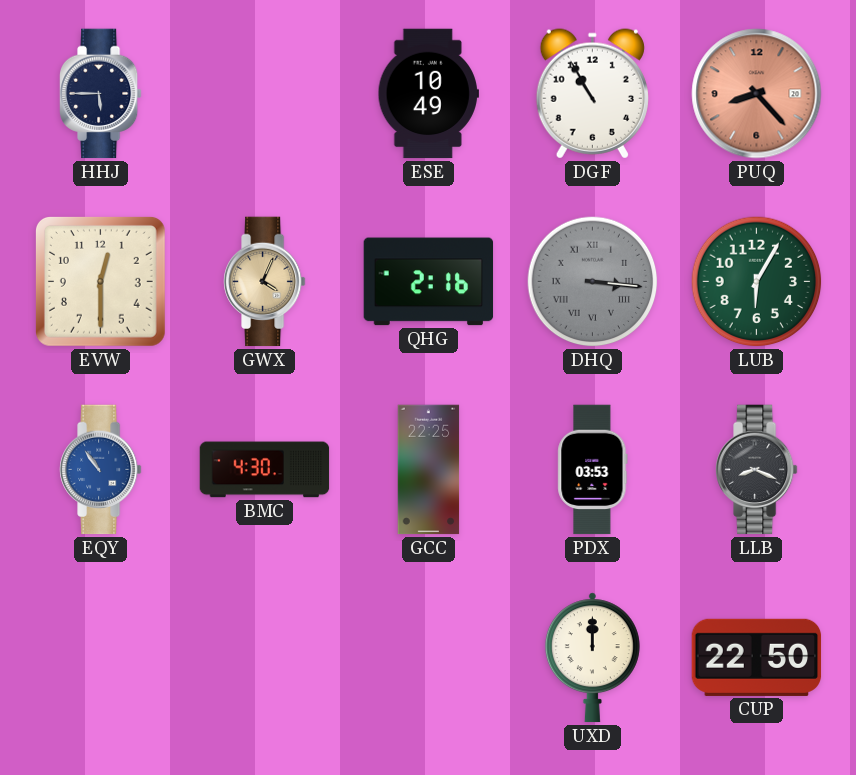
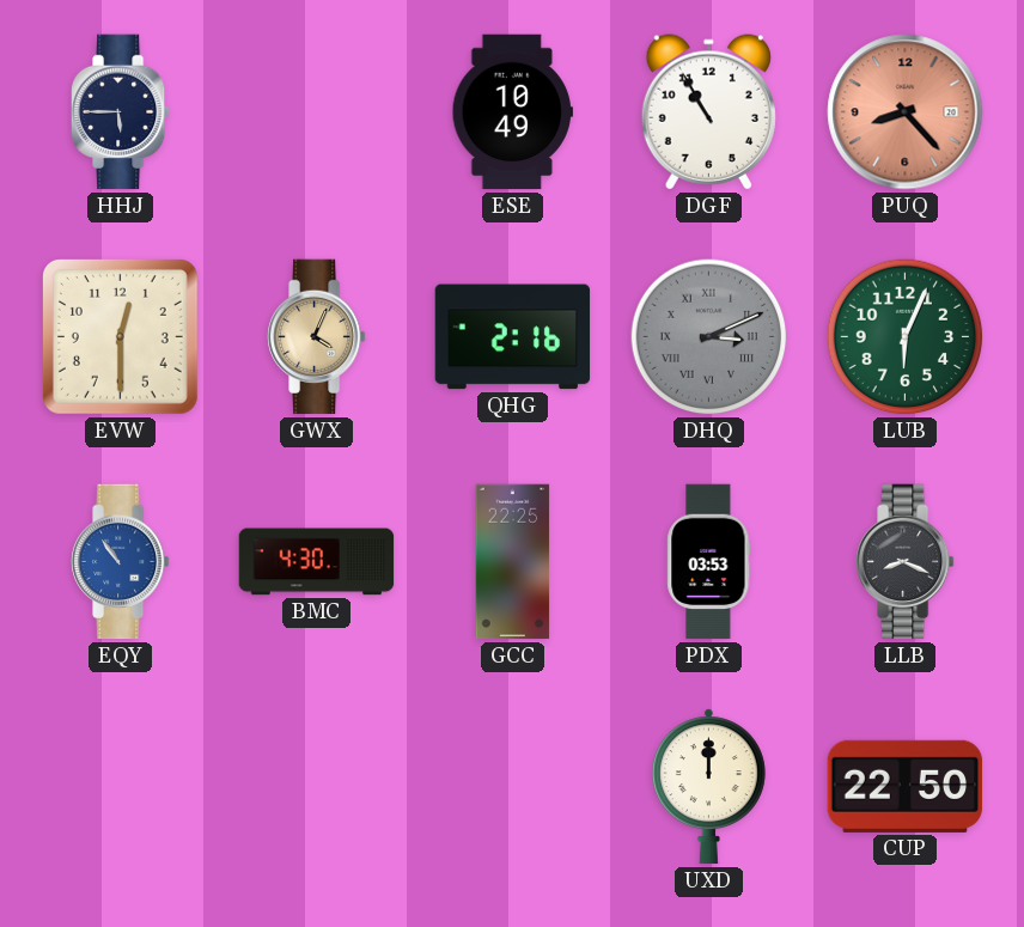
DHQ: 3:16 -> 3:11
LUB: 6:05 -> 6:04
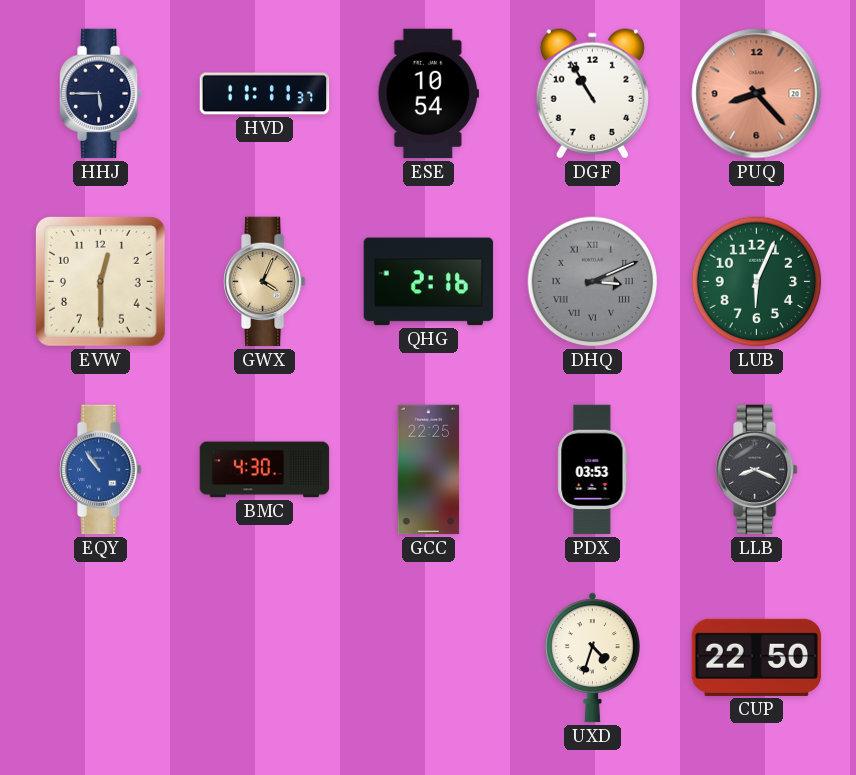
HVD: none -> 11:11
ESE: 10:49 -> 10:54
UXD: 12:00 -> 4:33
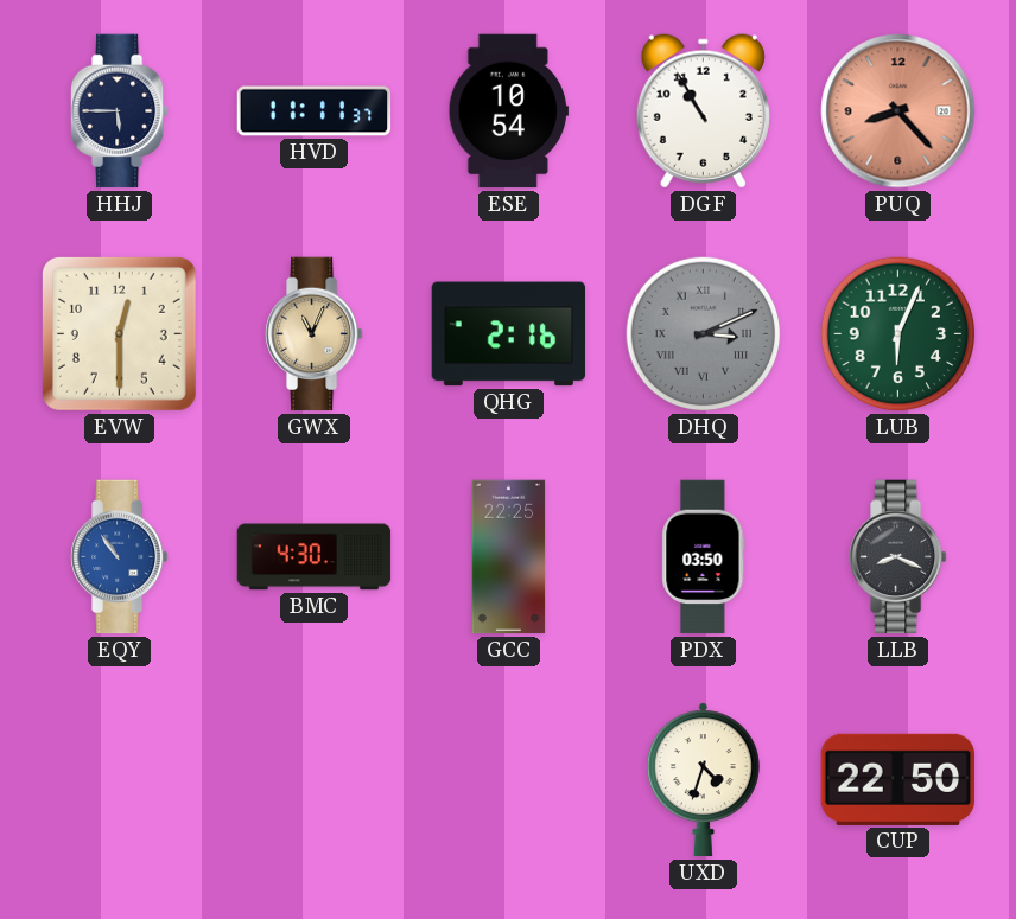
GWX: 4:04 -> 11:04
PDX: 03:53 -> 03:50
